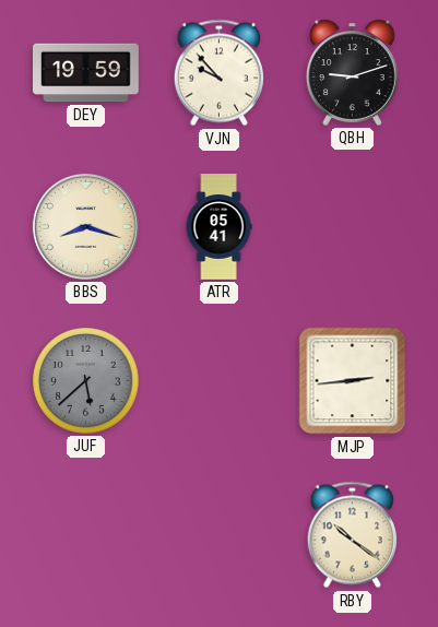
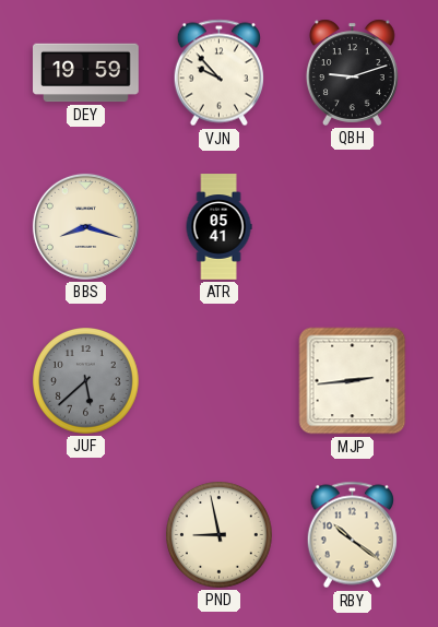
PND: none -> 8:58
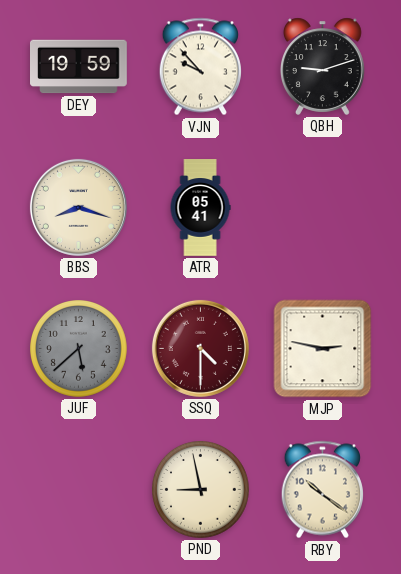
SSQ: none -> 4:30
MJP: 2:44 -> 2:47
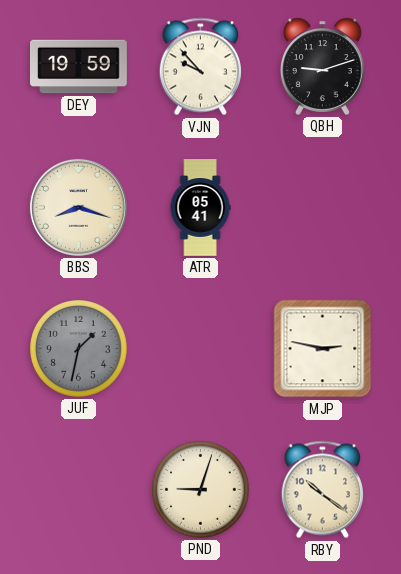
JUF: 5:38 -> 1:32
SSQ: 4:30 -> none
PND: 8:58 -> 9:03
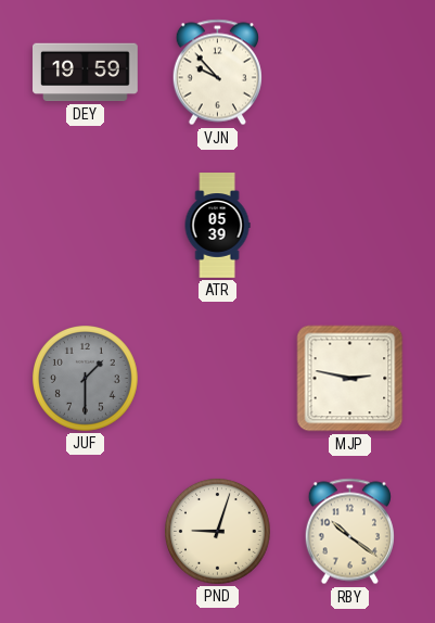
QBH: 9:12 -> none
BBS: 8:18 -> none
ATR: 05:41 -> 05:39
JUF: 1:32 -> 1:30
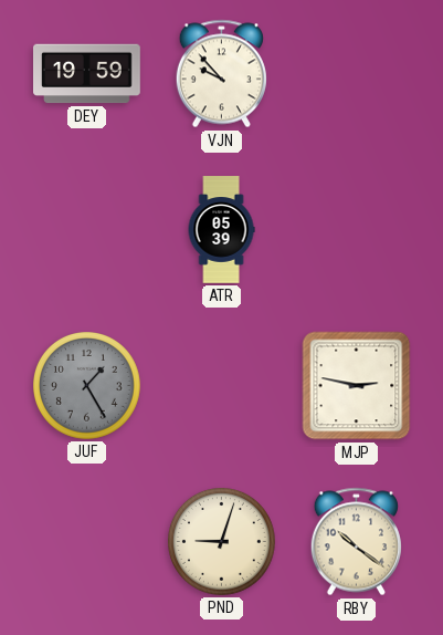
JUF: 1:30 -> 1:25
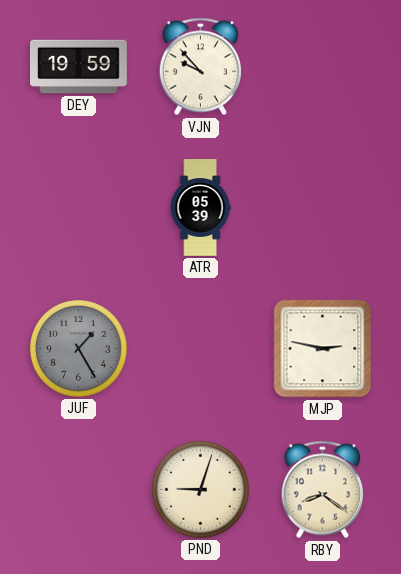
RBY: 10:21 -> 8:21
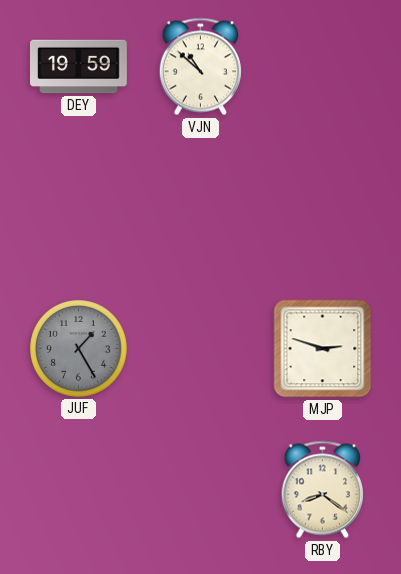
VJN: 9:53 -> 10:52
ATR: 05:39 -> none
MJP: 2:47 -> 2:48
PND: 9:03 -> none
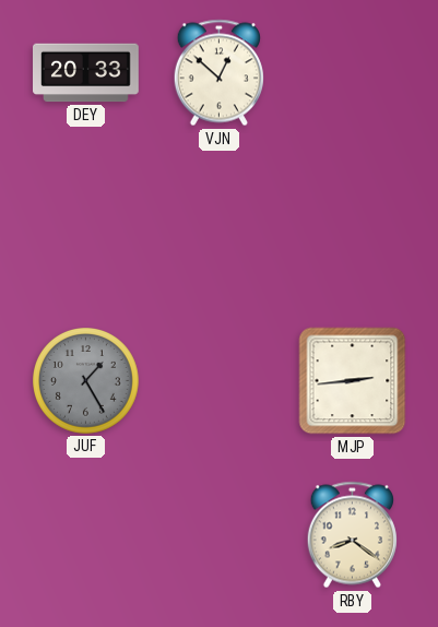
DEY: 19:59 -> 20:33
VJN: 10:52 -> 12:52
MJP: 2:48 -> 2:44
